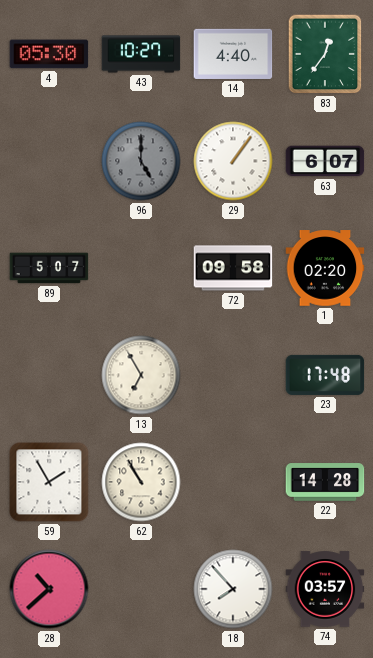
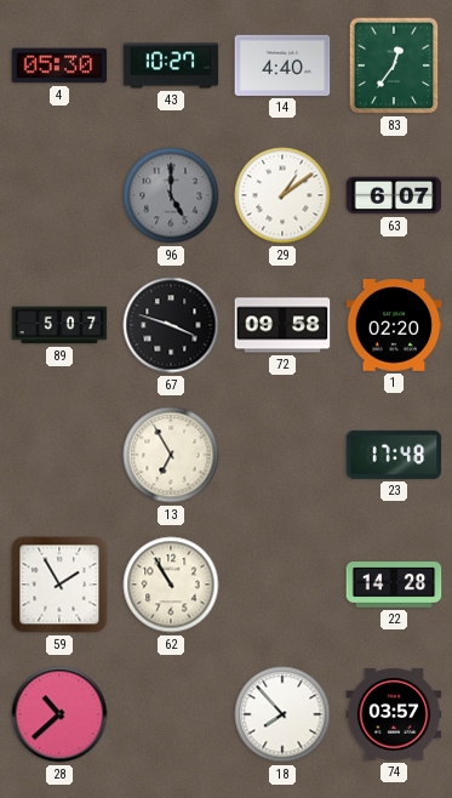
29: 1:06 -> 1:09
67: none -> 3:48
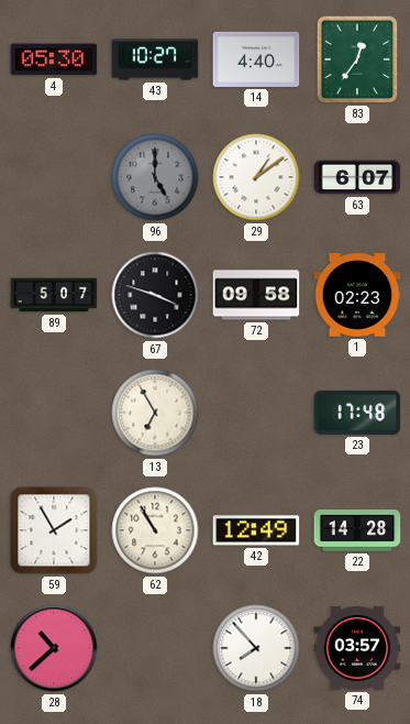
1: 02:20 -> 02:23
42: none -> 12:49
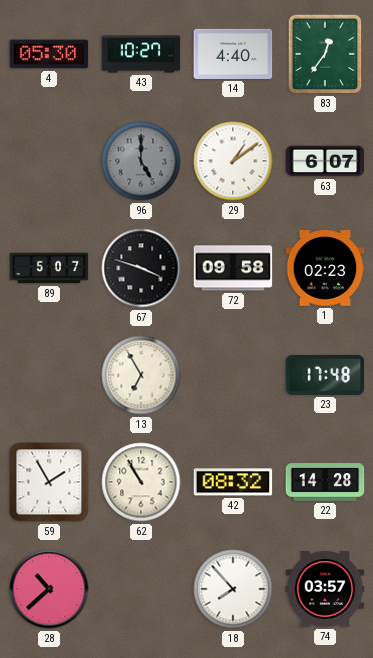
42: 12:49 -> 08:32
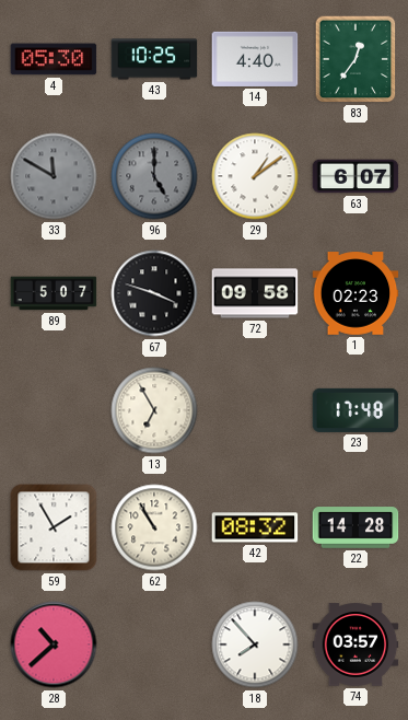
43: 10:27 -> 10:25
33: none -> 11:50
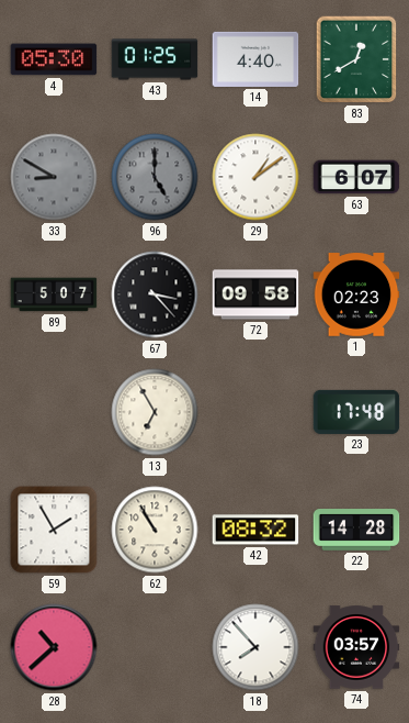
43: 10:25 -> 01:25
83: 12:36 -> 12:40
33: 11:50 -> 8:50
67: 3:48 -> 3:23
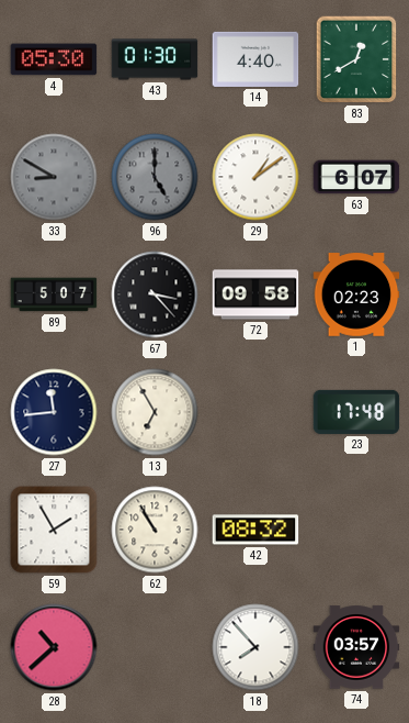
43: 01:25 -> 01:30
27: none -> 11:44
22: 14:28 -> none
